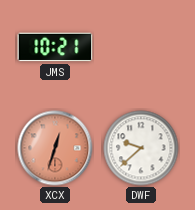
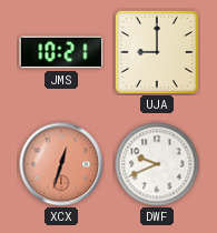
UJA: none -> 9:00
DWF: 9:38 -> 9:41
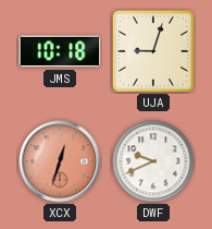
JMS: 10:21 -> 10:18
UJA: 9:00 -> 9:03
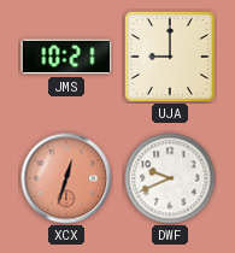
JMS: 10:18 -> 10:21
UJA: 9:03 -> 9:00
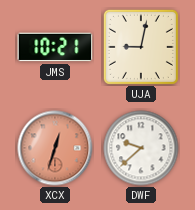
UJA: 9:00 -> 9:02
DWF: 9:41 -> 9:38
